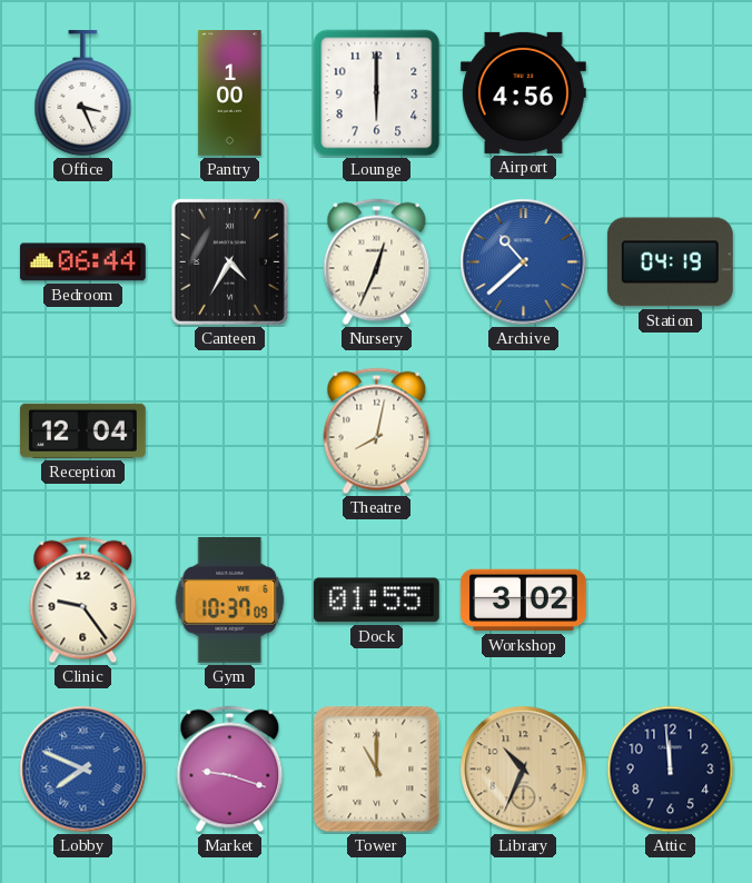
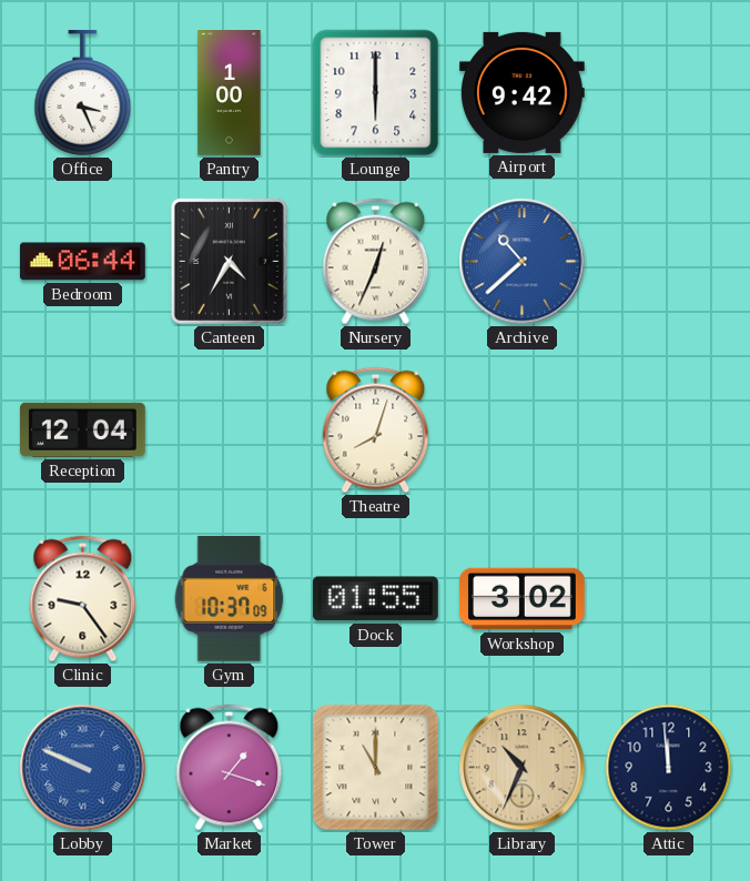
Airport: 4:56 -> 9:42
Station: 04:19 -> none
Theatre: 8:02 -> 8:03
Lobby: 7:49 -> 9:49
Market: 9:18 -> 1:18
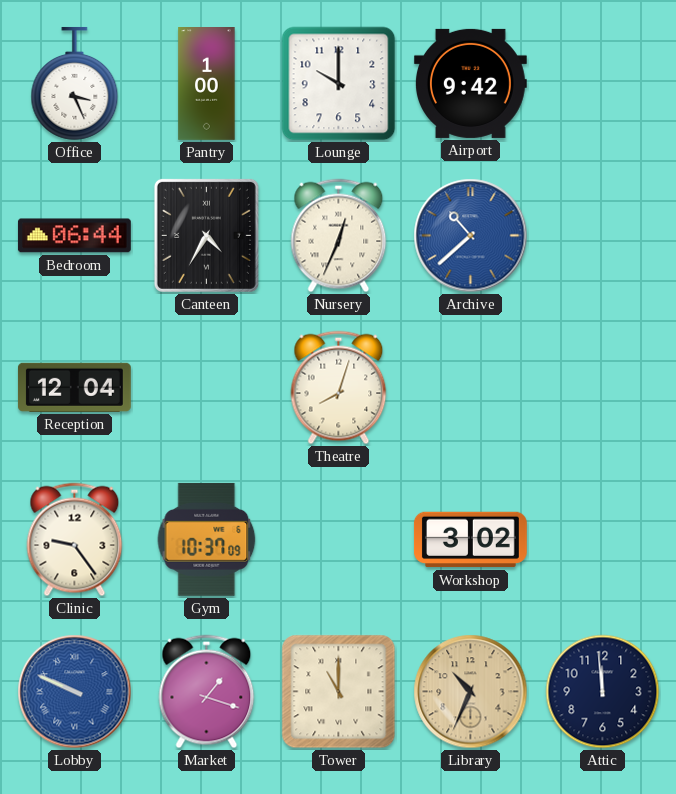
Lounge: 6:00 -> 10:00
Dock: 01:55 -> none
